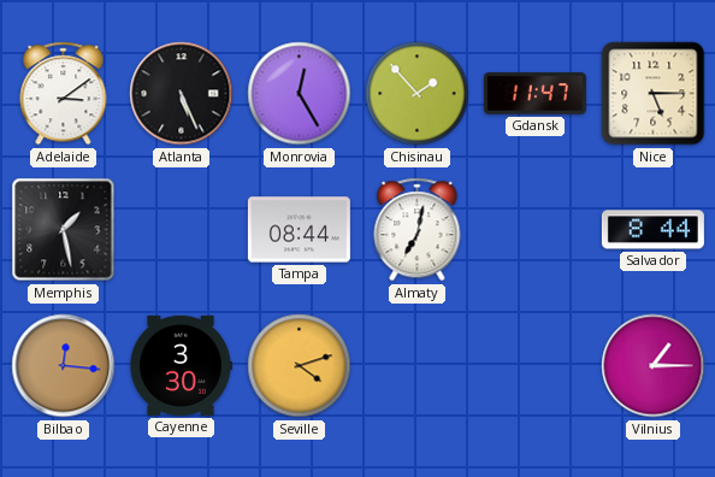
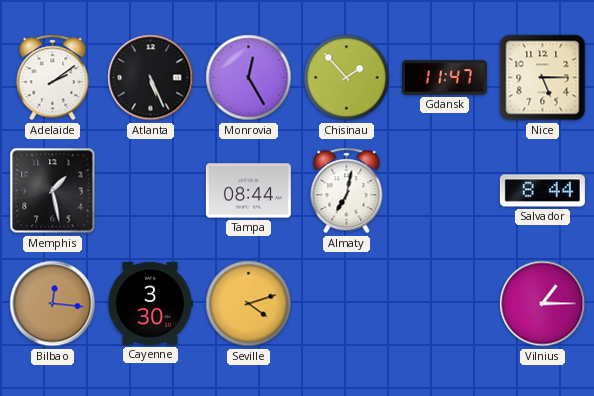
Adelaide: 3:09 -> 2:09
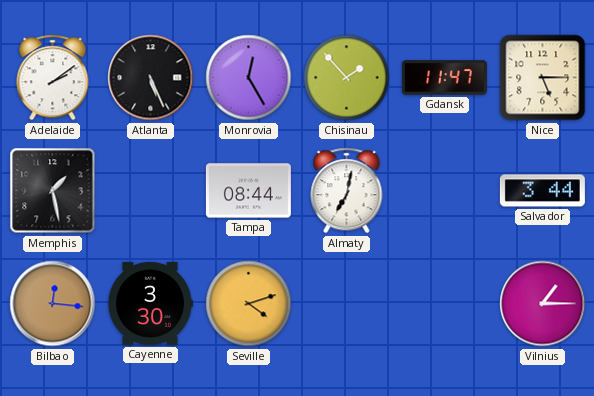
Salvador: 8:44 -> 3:44
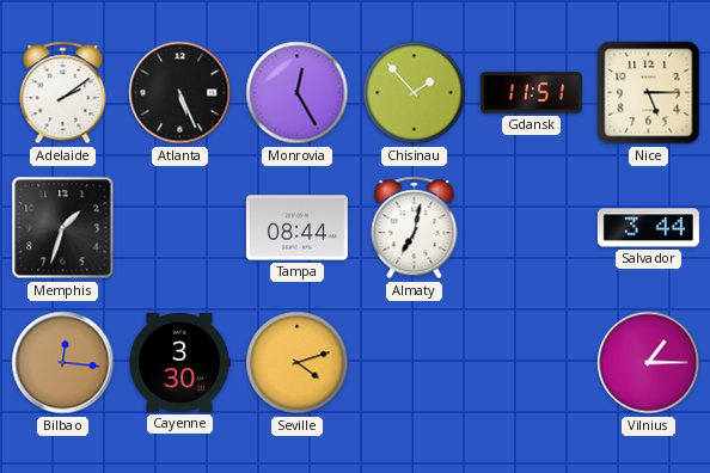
Gdansk: 11:47 -> 11:51
Memphis: 1:28 -> 1:33
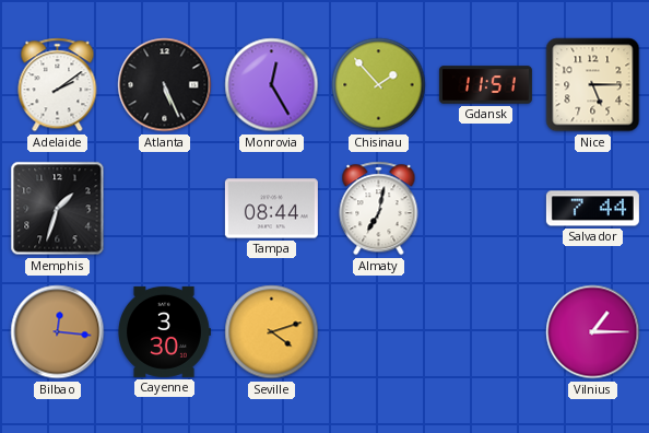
Salvador: 3:44 -> 7:44
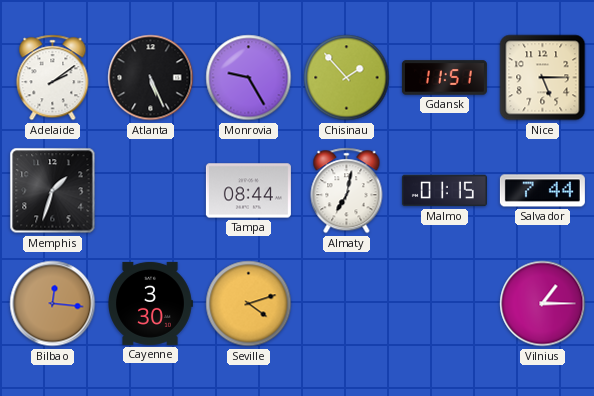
Monrovia: 12:25 -> 9:25
Malmo: none -> 01:15
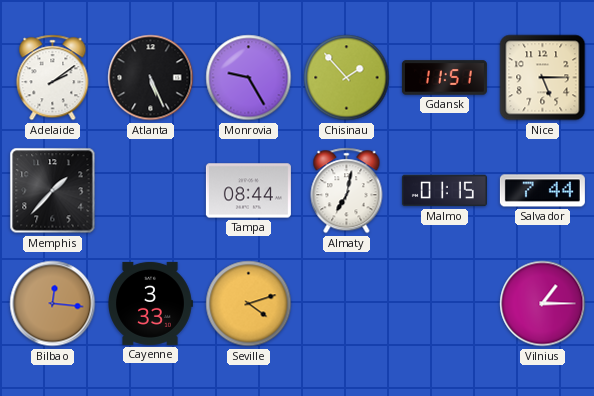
Memphis: 1:33 -> 1:37
Cayenne: 3:30 -> 3:33
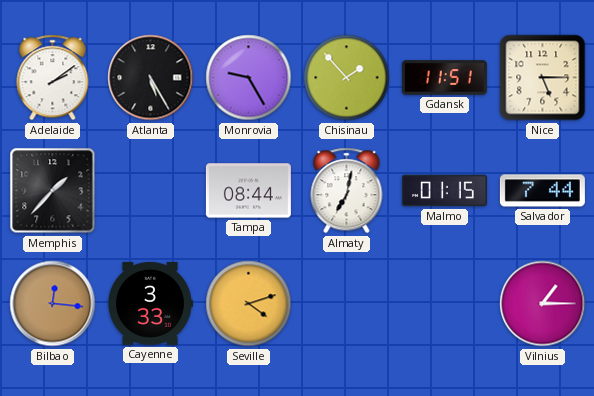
Atlanta: 5:26 -> 5:25
